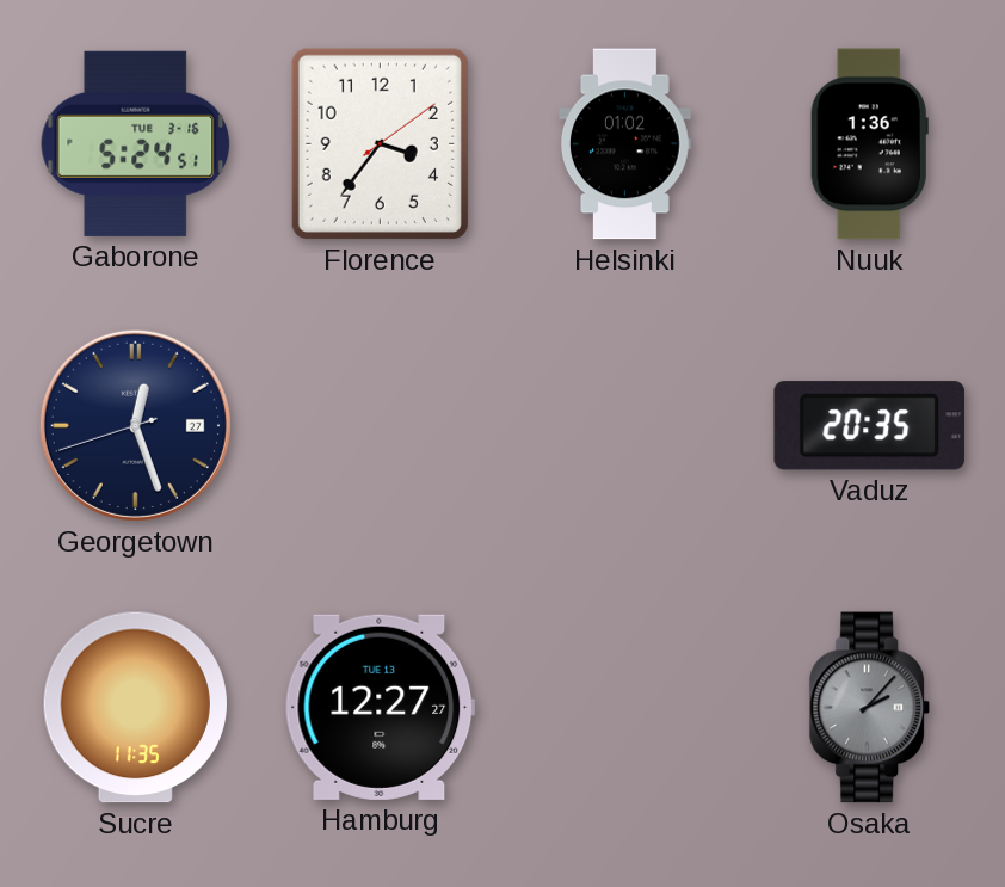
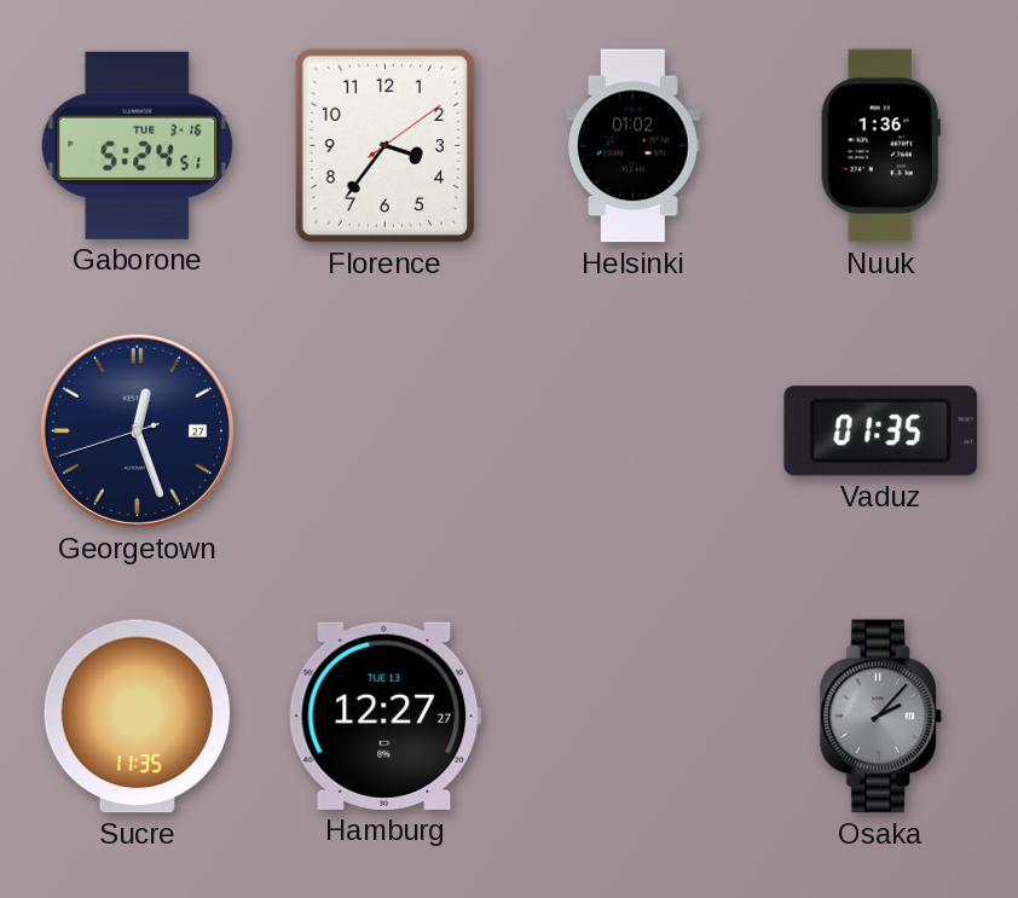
Vaduz: 20:35 -> 01:35
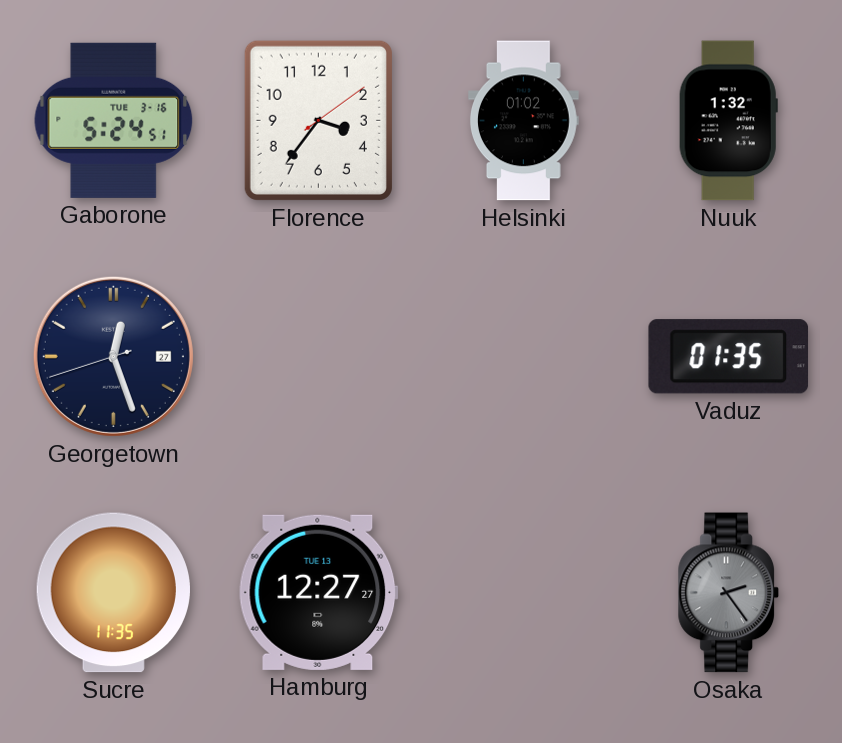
Nuuk: 1:36 -> 1:32
Osaka: 2:07 -> 2:24
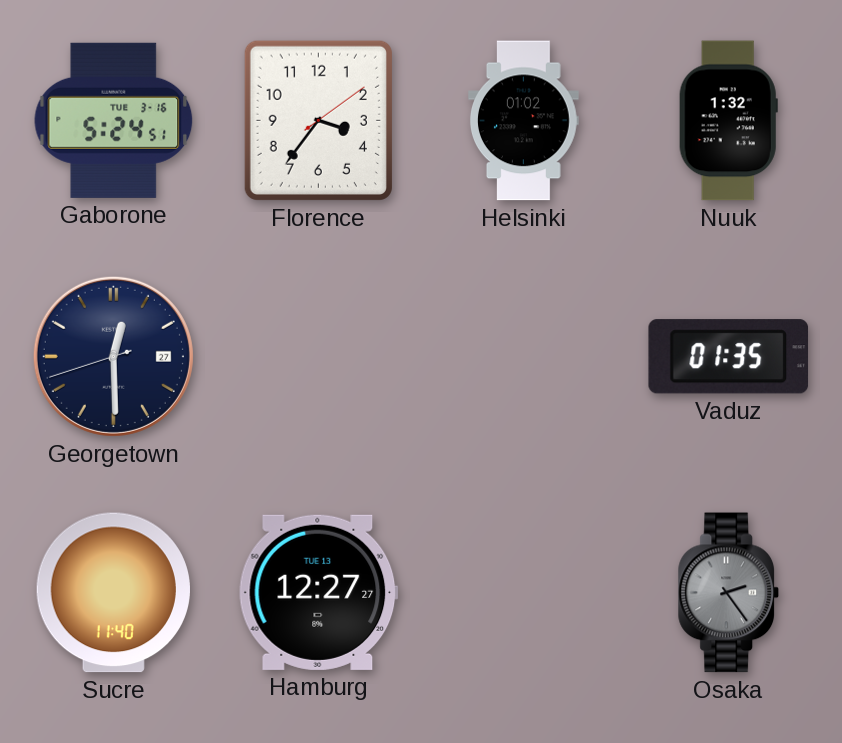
Georgetown: 12:26 -> 12:29
Sucre: 11:35 -> 11:40
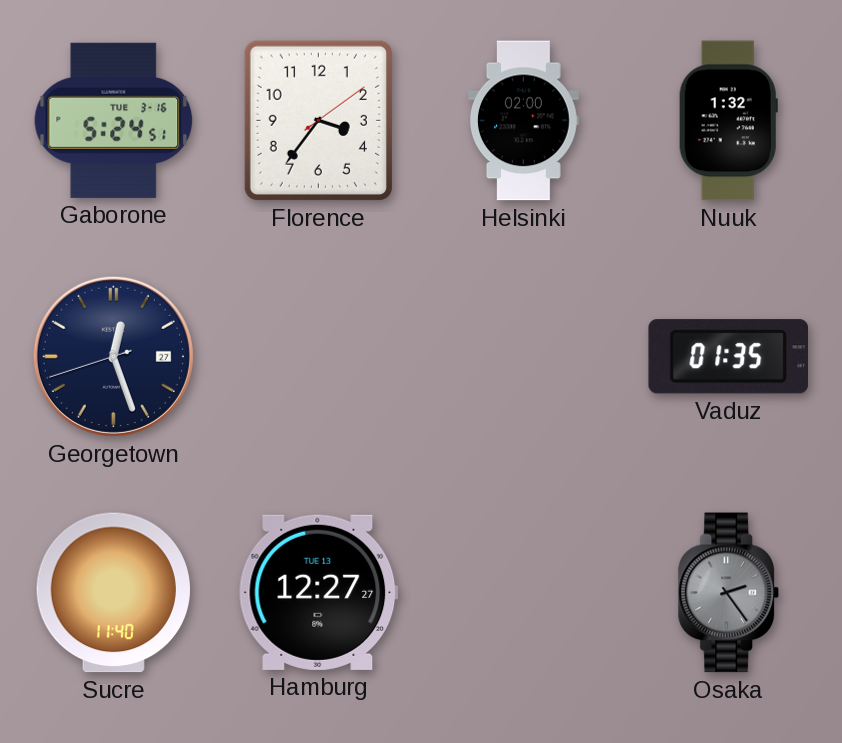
Helsinki: 01:02 -> 02:00
Georgetown: 12:29 -> 12:26
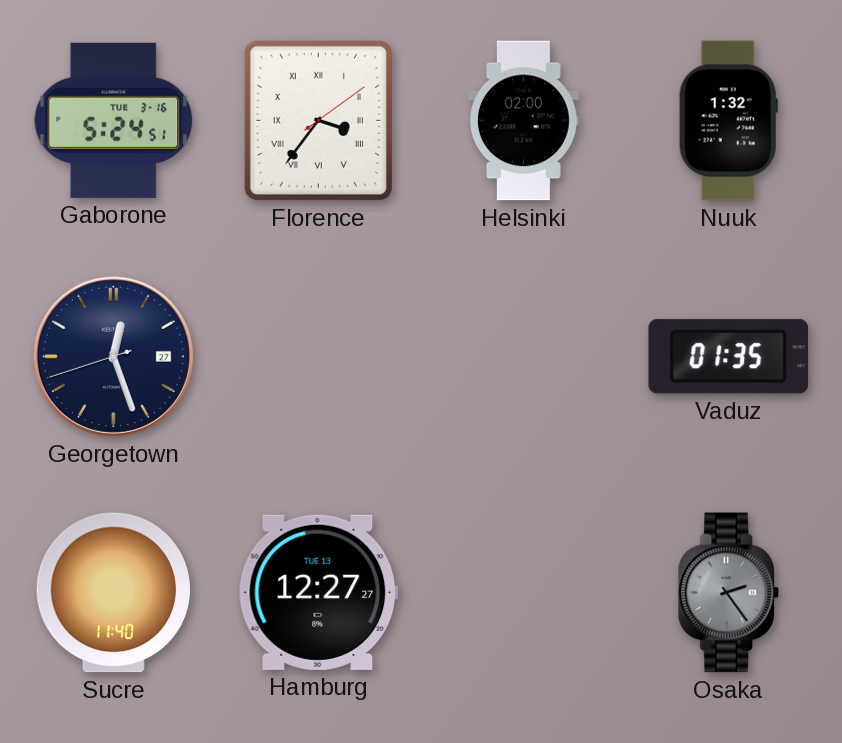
Florence numerals: Arabic -> Roman
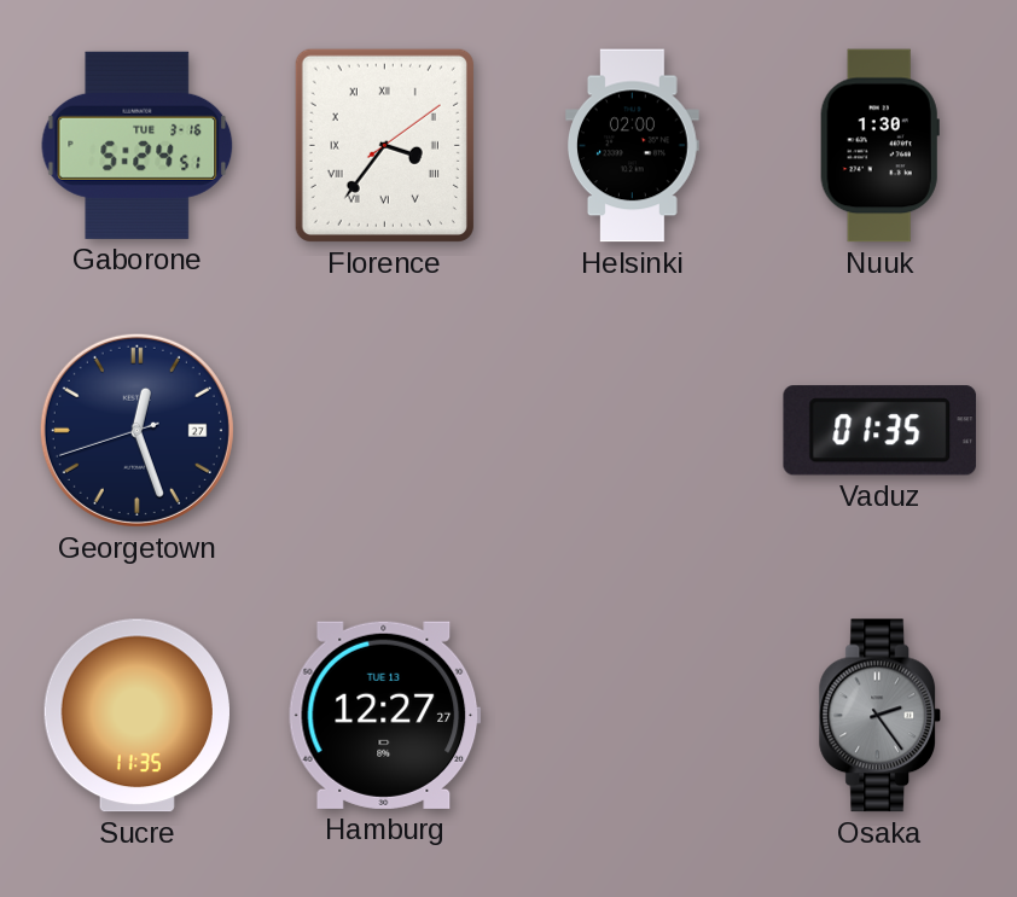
Nuuk: 1:32 -> 1:30
Sucre: 11:40 -> 11:35
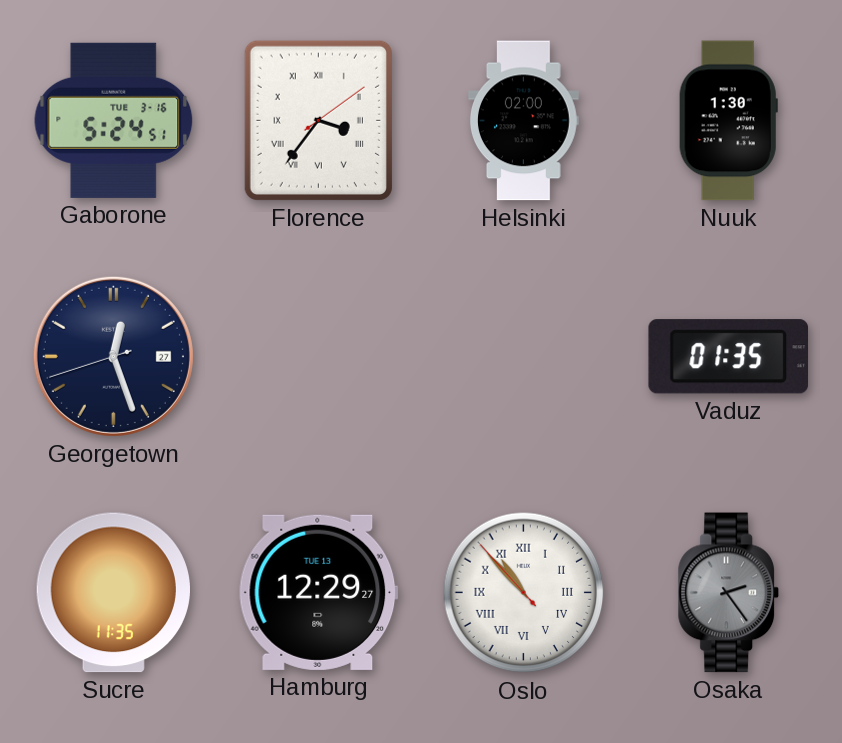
Hamburg: 12:27 -> 12:29
Oslo: none -> 10:52
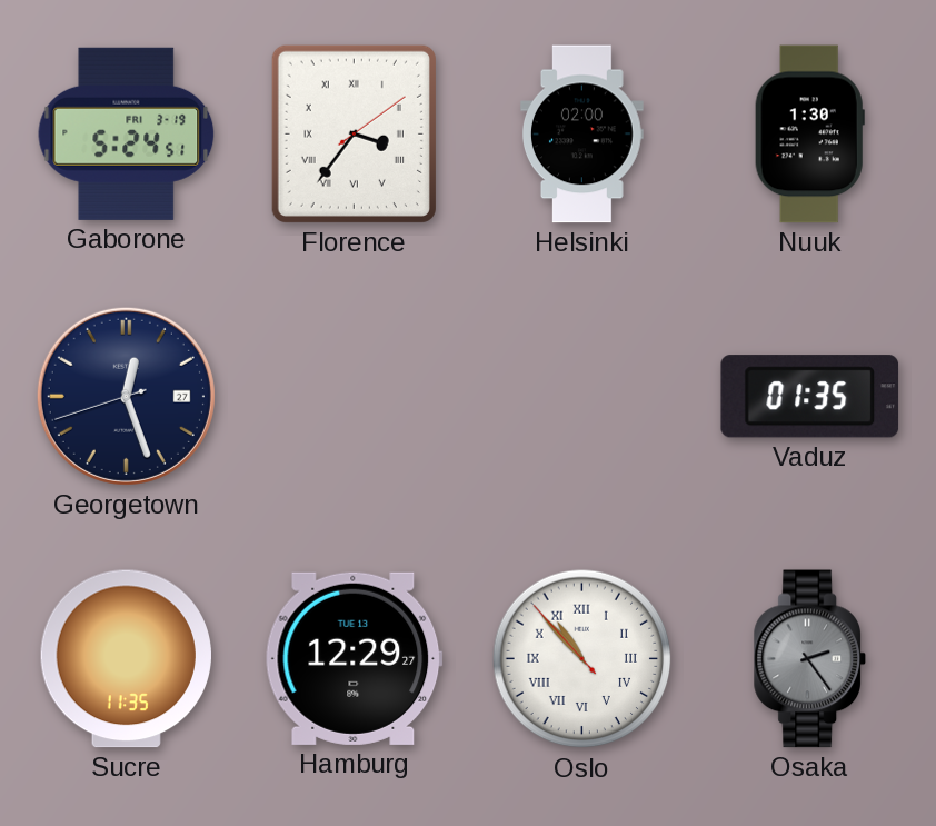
Gaborone date: TUE 3-16 -> FRI 3-19
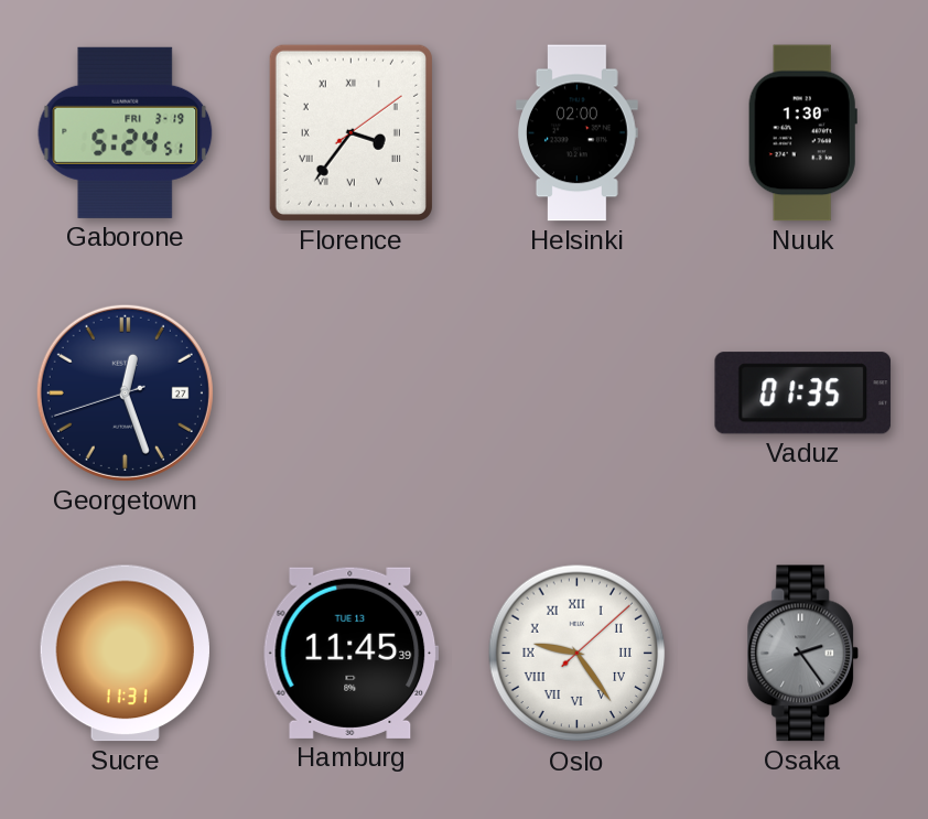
Sucre: 11:35 -> 11:31
Hamburg: 12:29 -> 11:45
Oslo: 10:52 -> 9:24
